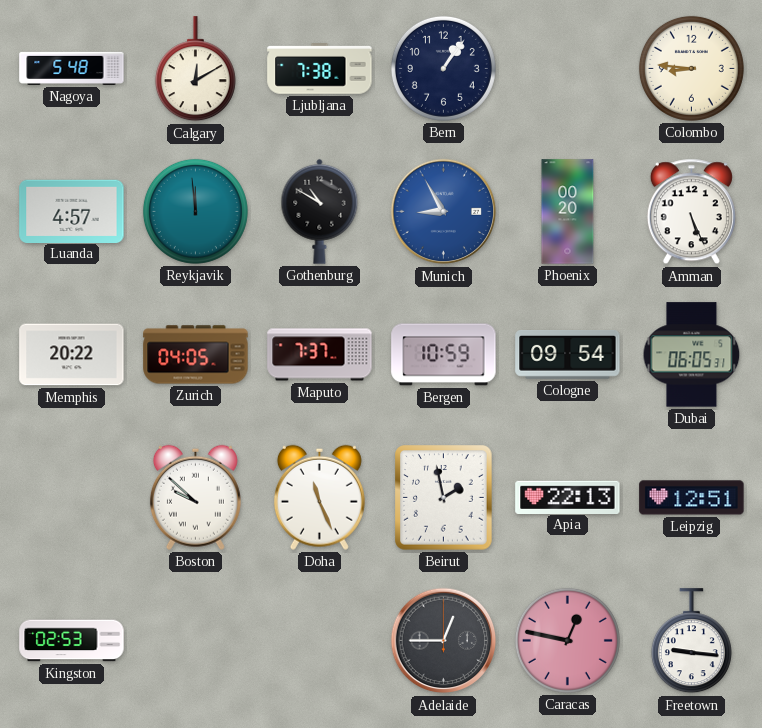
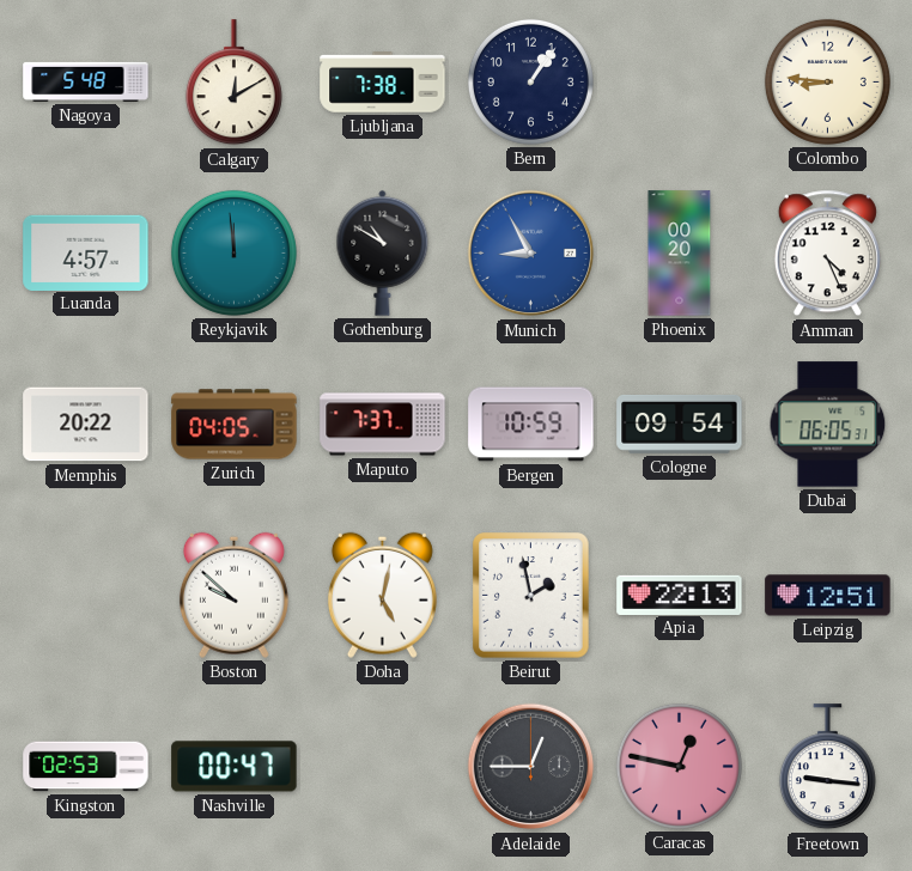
Amman: 5:26 -> 4:26
Doha: 11:26 -> 5:02
Nashville: none -> 00:47
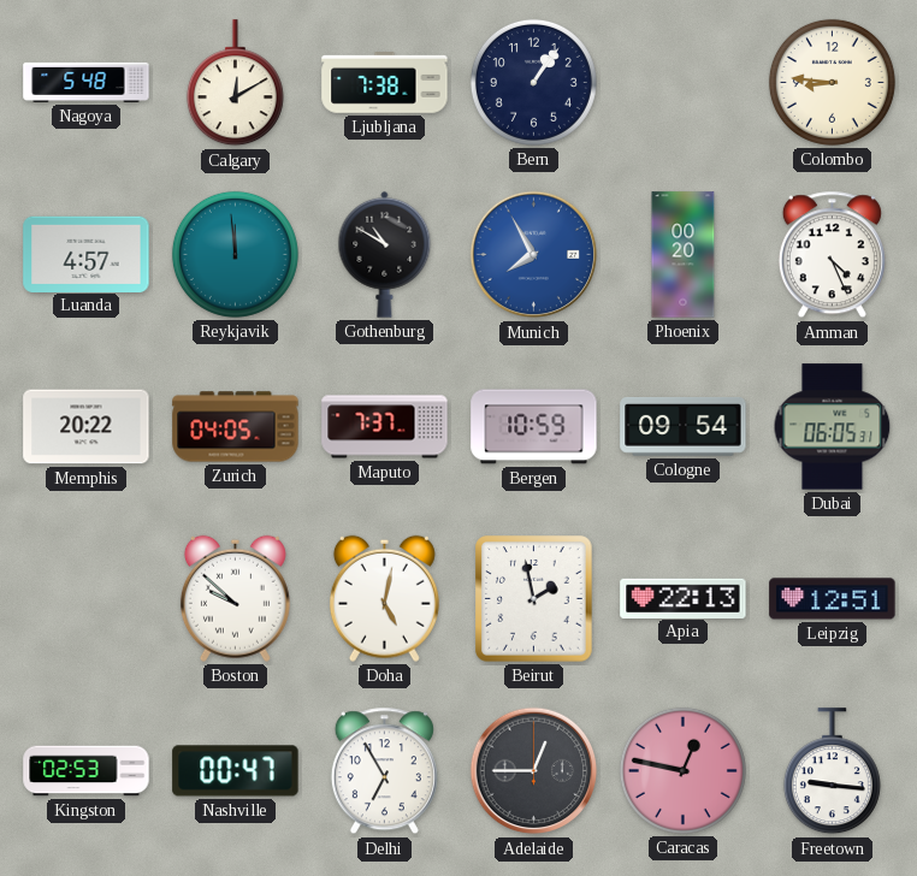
Munich: 8:55 -> 7:55
Delhi: none -> 6:55
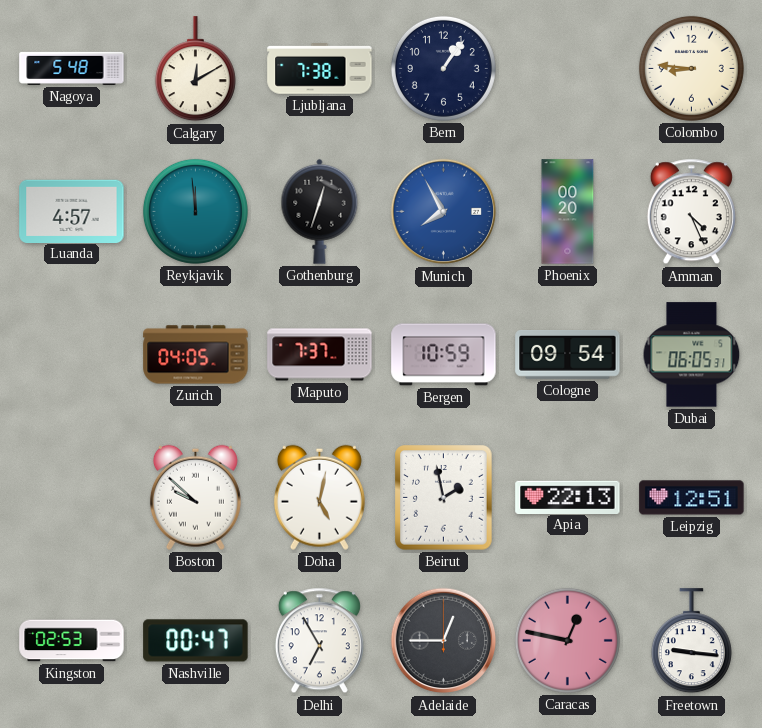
Gothenburg: 10:50 -> 12:33
Memphis: 20:22 -> none
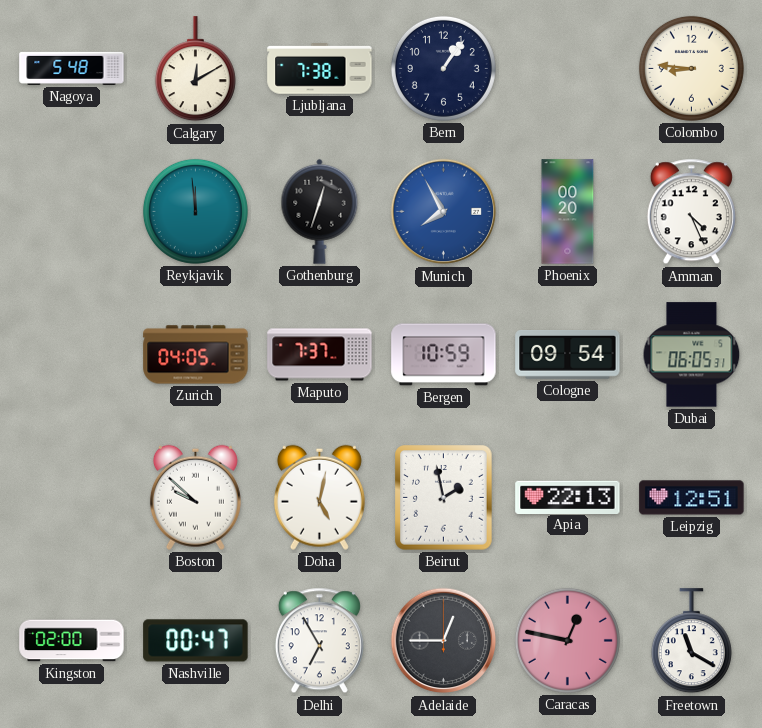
Luanda: 4:57 -> none
Kingston: 02:53 -> 02:00
Freetown: 9:16 -> 11:20
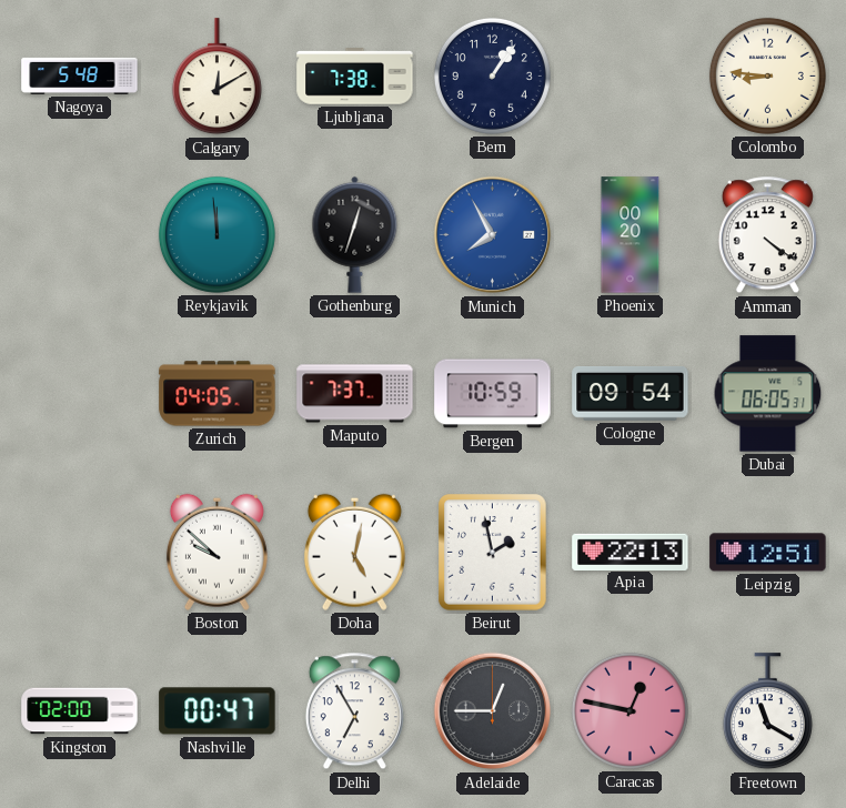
Amman: 4:26 -> 4:21
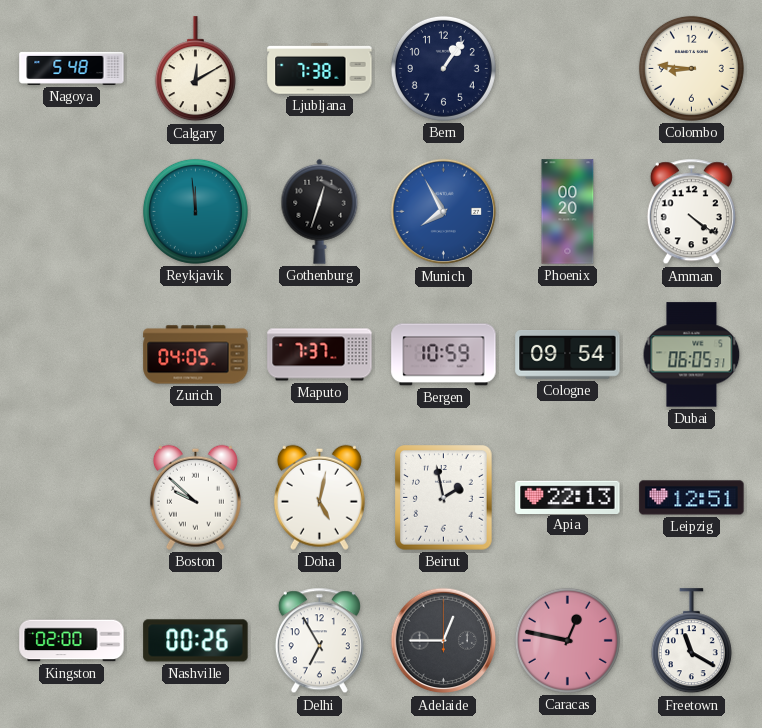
Nashville: 00:47 -> 00:26
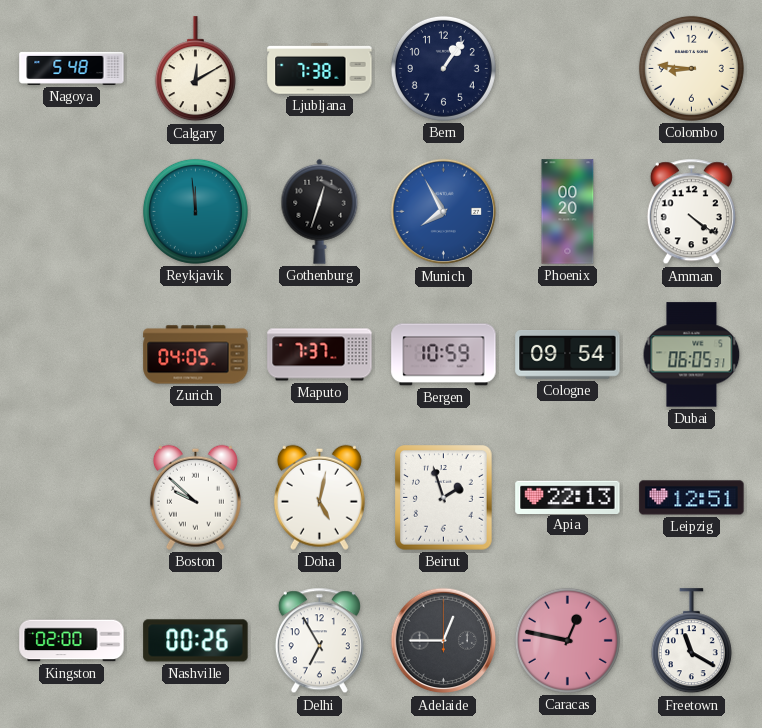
Beirut: 1:58 -> 1:57
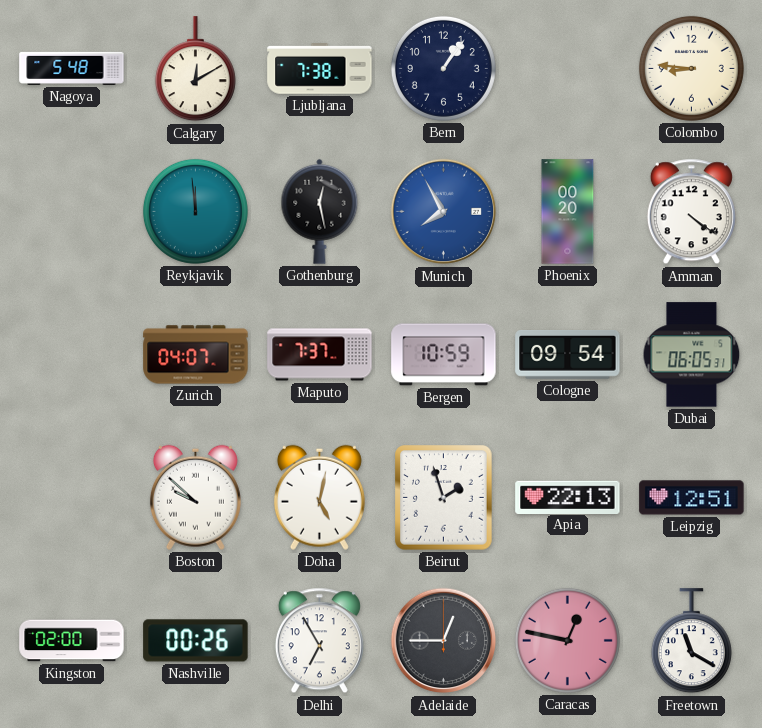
Gothenburg: 12:33 -> 12:28
Zurich: 04:05 -> 04:07
